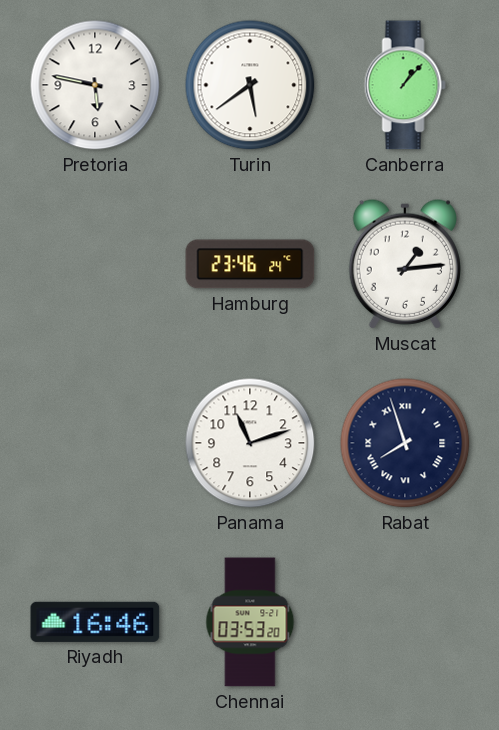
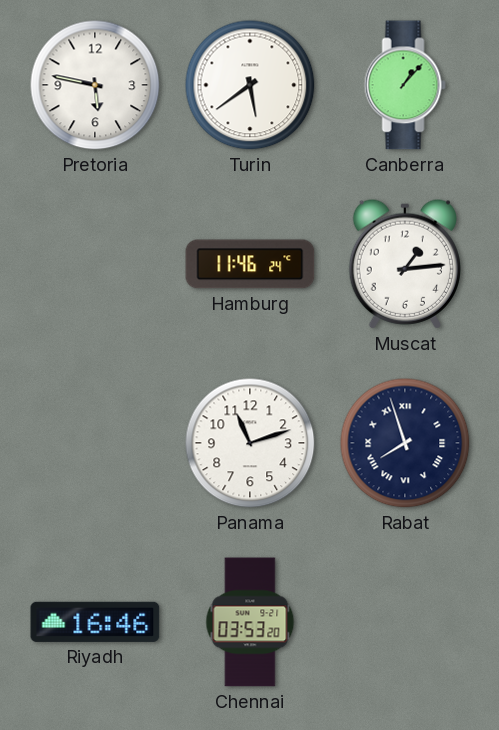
Hamburg: 23:46 -> 11:46
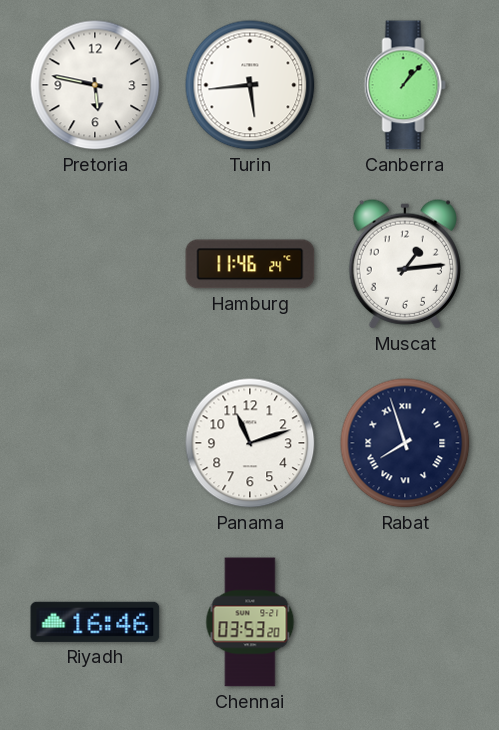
Turin: 5:39 -> 5:44
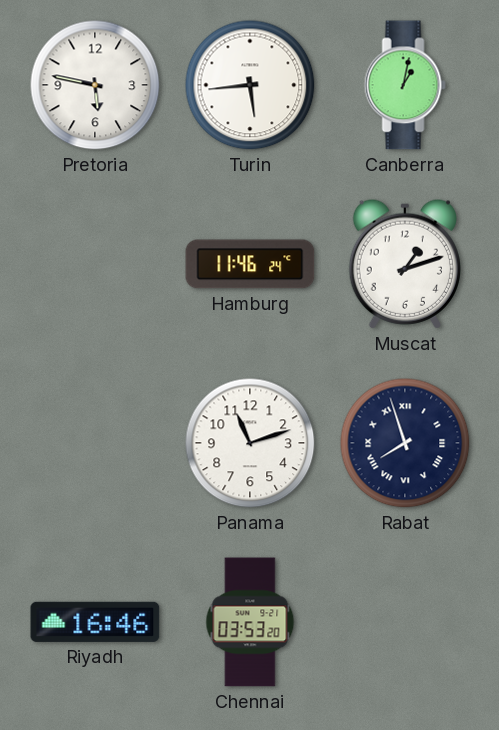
Canberra: 1:07 -> 1:02
Muscat: 1:14 -> 1:12
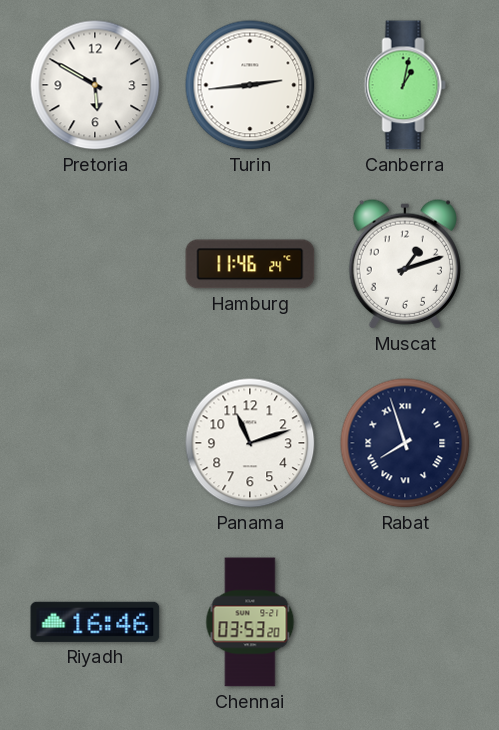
Pretoria: 5:47 -> 5:50
Turin: 5:44 -> 2:44
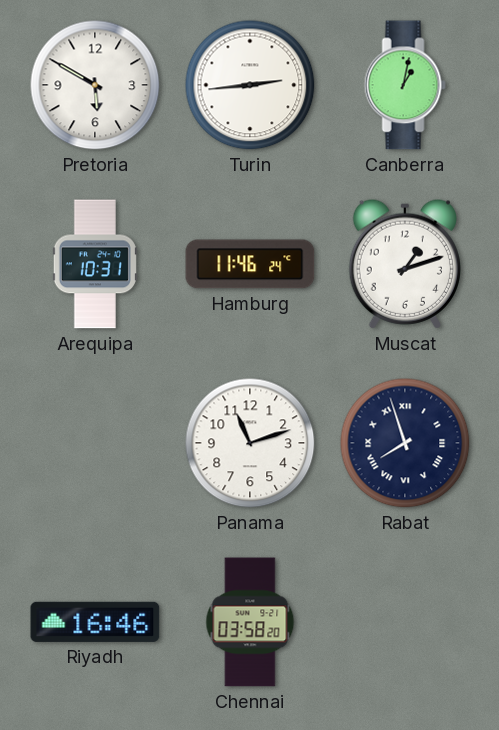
Arequipa: none -> 10:31
Chennai: 03:53 -> 03:58
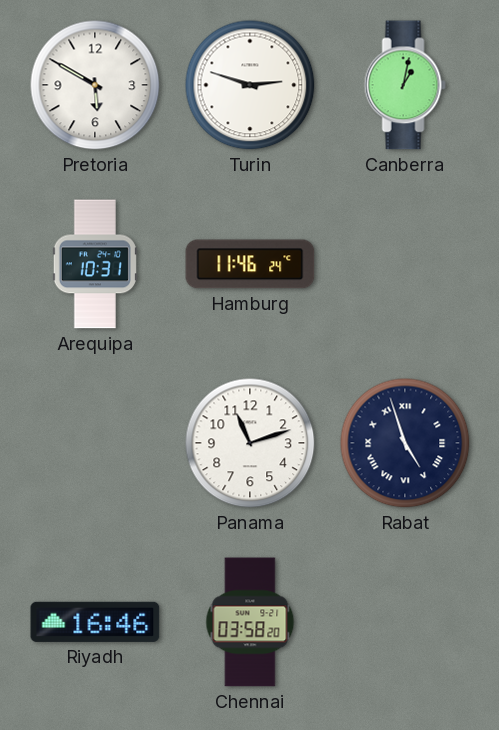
Turin: 2:44 -> 2:48
Muscat: 1:12 -> none
Rabat: 7:57 -> 4:57
